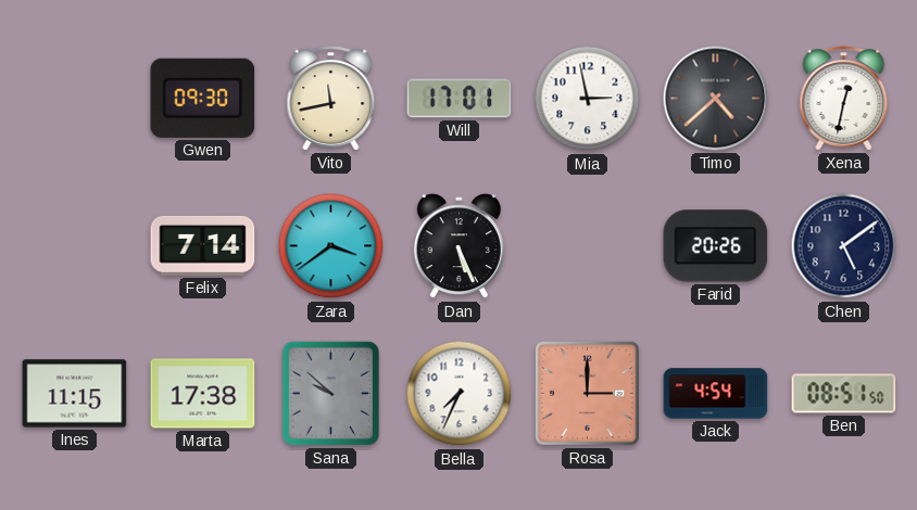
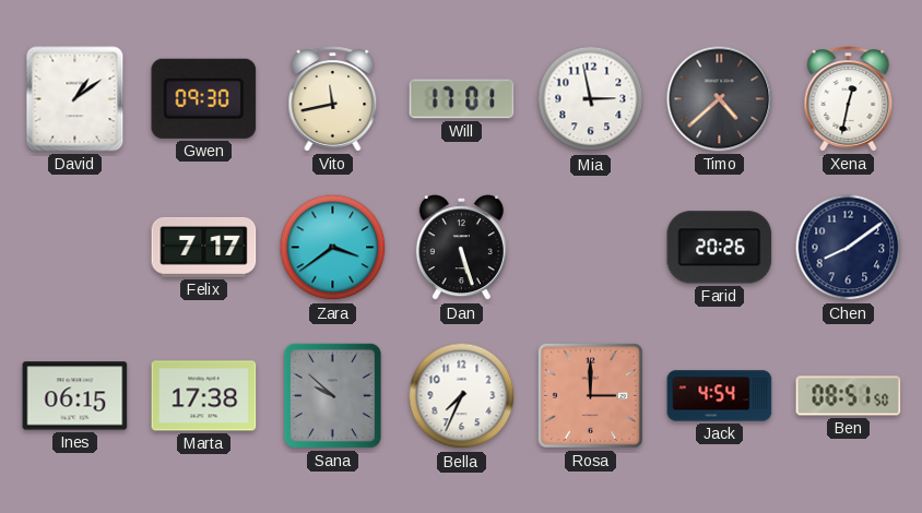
David: none -> 1:09
Felix: 7:14 -> 7:17
Dan: 5:26 -> 5:27
Chen: 5:09 -> 8:09
Ines: 11:15 -> 06:15
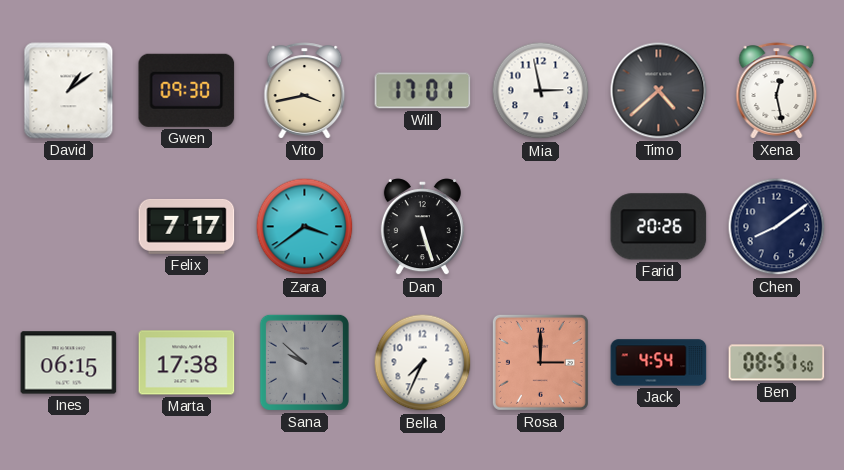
Vito: 11:43 -> 3:43
Xena: 12:32 -> 12:28
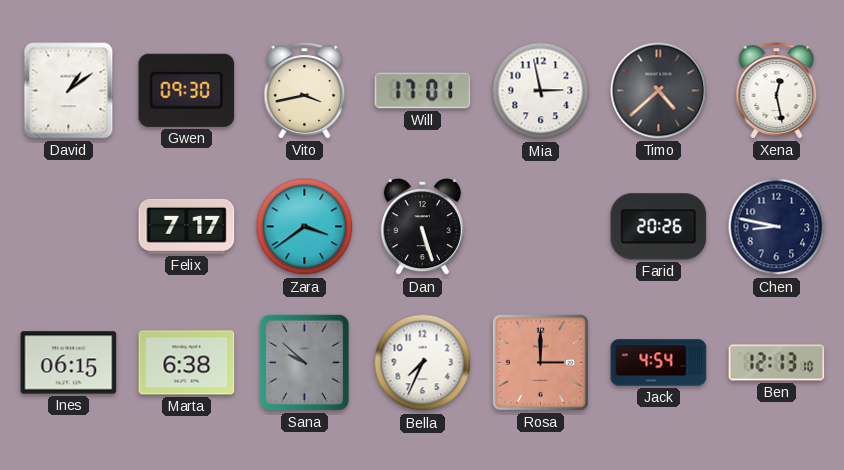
Chen: 8:09 -> 8:47
Marta: 17:38 -> 6:38
Ben: 08:51 -> 12:13
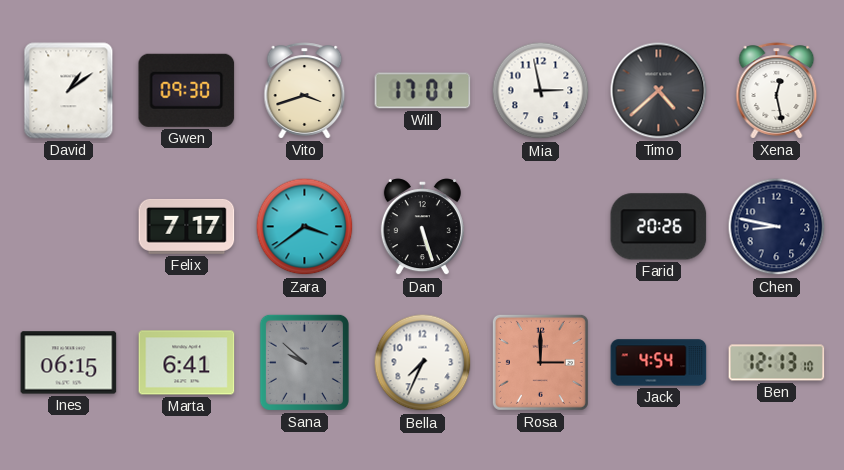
Vito: 3:43 -> 3:42
Marta: 6:38 -> 6:41
